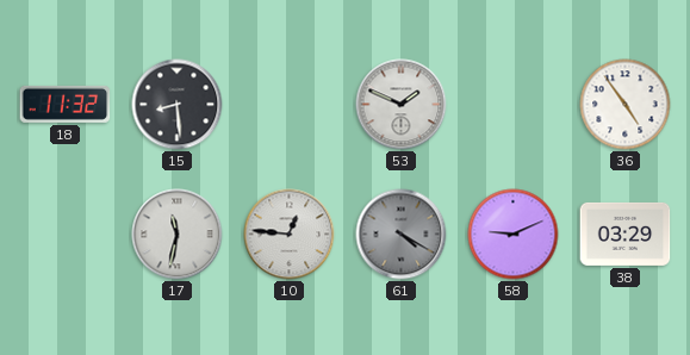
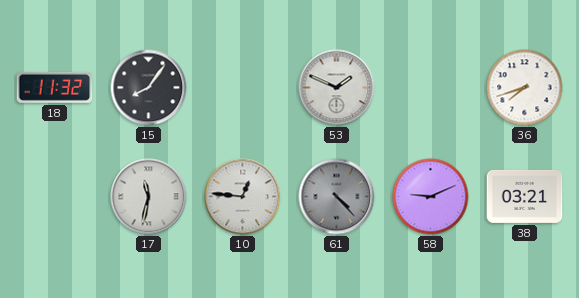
15: 8:29 -> 8:06
36: 4:54 -> 7:42
61: 4:20 -> 4:23
38: 03:29 -> 03:21
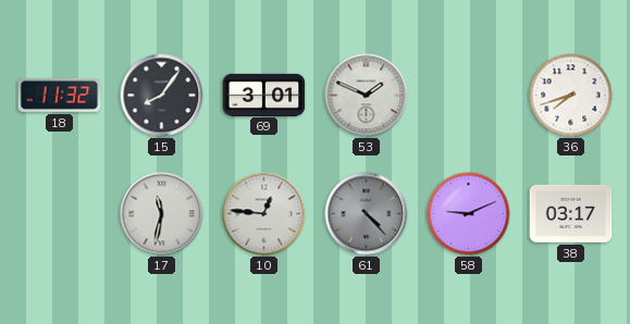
69: none -> 3:01
38: 03:21 -> 03:17
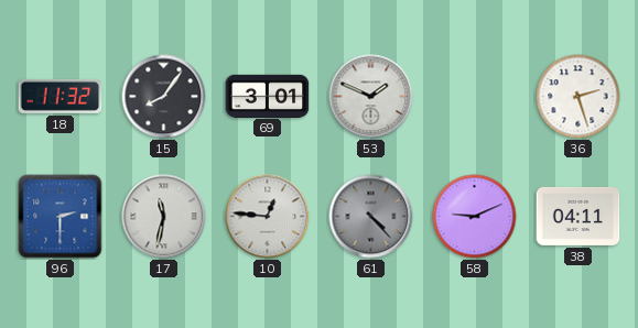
36: 7:42 -> 2:27
96: none -> 2:30
38: 03:17 -> 04:11
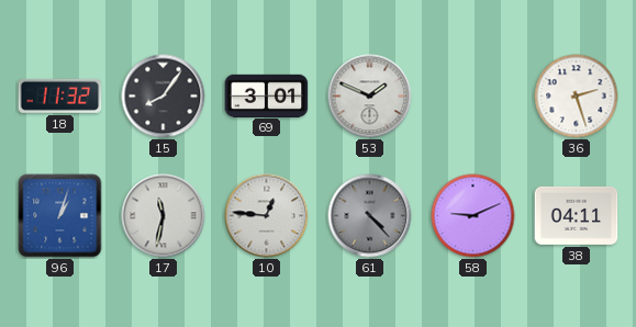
96: 2:30 -> 1:03
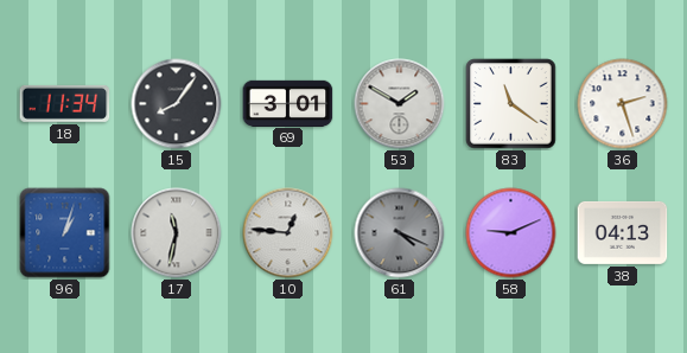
18: 11:32 -> 11:34
53: 1:49 -> 1:50
83: none -> 11:21
61: 4:23 -> 4:19
38: 04:11 -> 04:13
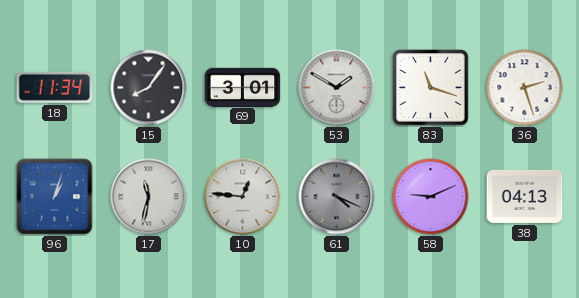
83: 11:21 -> 11:18
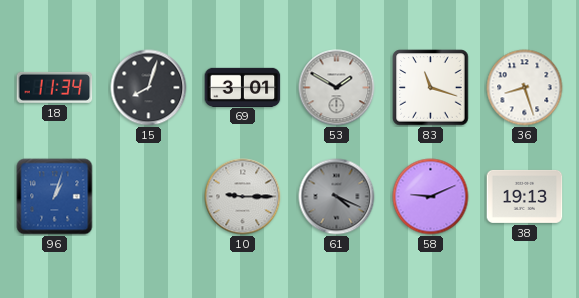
15: 8:06 -> 8:03
36: 2:27 -> 8:27
17: 11:32 -> none
10: 12:46 -> 9:15
38: 04:13 -> 19:13
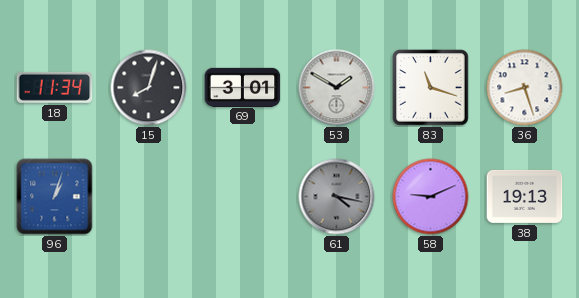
10: 9:15 -> none
61: 4:19 -> 4:17
